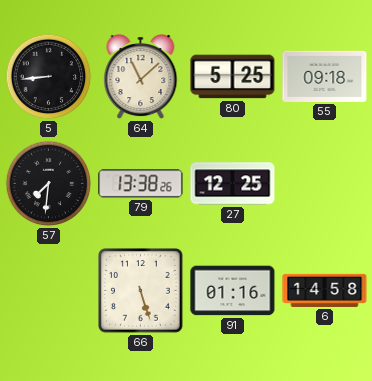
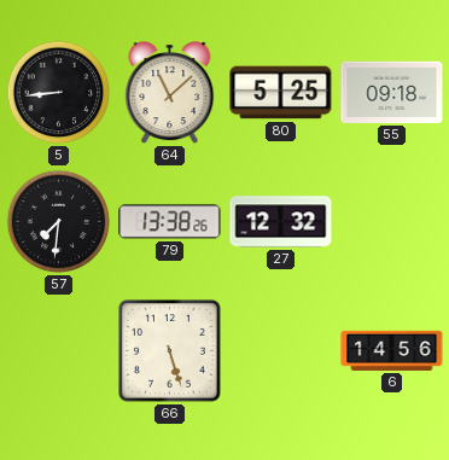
27: 12:25 -> 12:32
91: 01:16 -> none
6: 14:58 -> 14:56
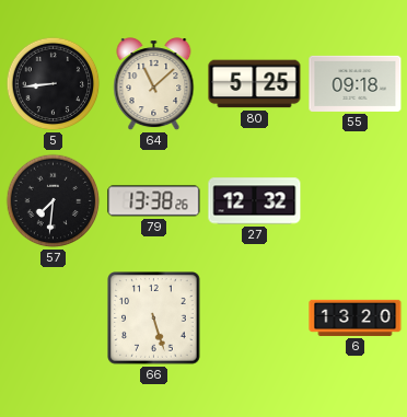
6: 14:56 -> 13:20
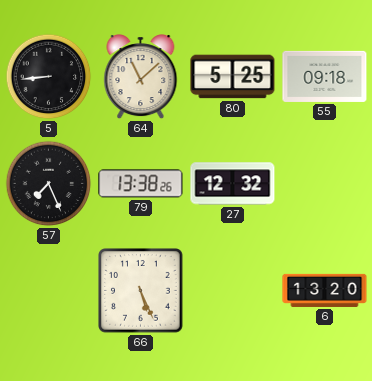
57: 7:31 -> 7:26
66: 5:27 -> 5:26
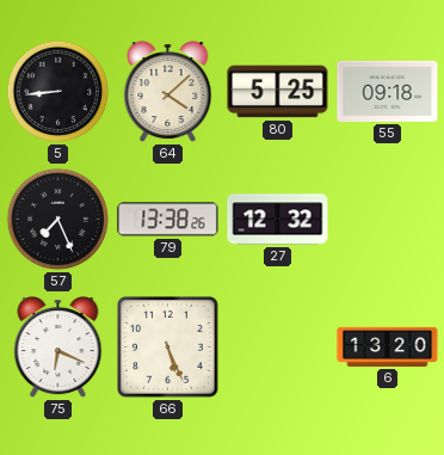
64: 11:08 -> 4:08
75: none -> 6:19
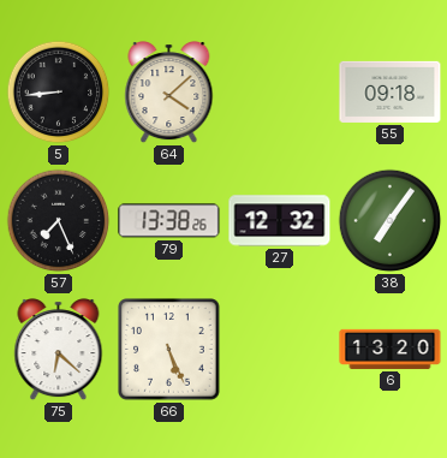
80: 5:25 -> none
38: none -> 7:06
75: 6:19 -> 6:22
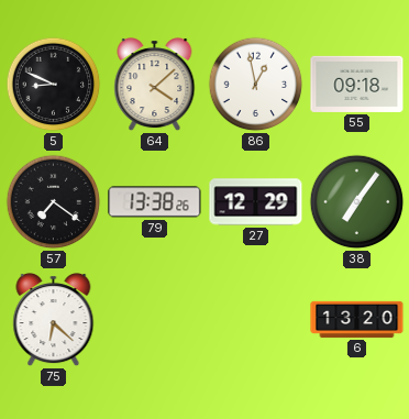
5: 8:44 -> 8:49
86: none -> 12:58
57: 7:26 -> 7:21
27: 12:32 -> 12:29
66: 5:26 -> none
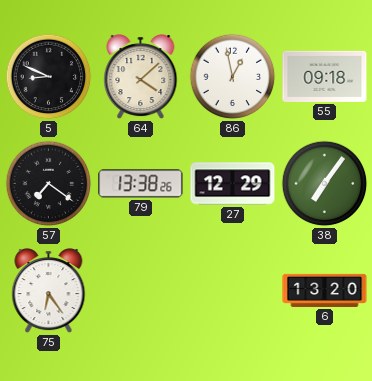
75: 6:22 -> 6:24
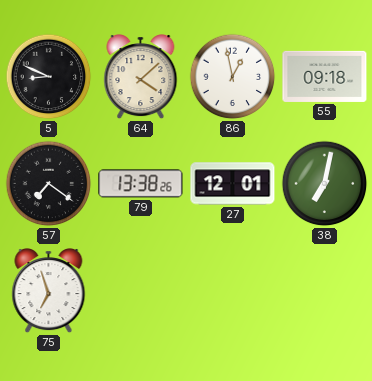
27: 12:29 -> 12:01
38: 7:06 -> 7:02
75: 6:24 -> 6:57
6: 13:20 -> none
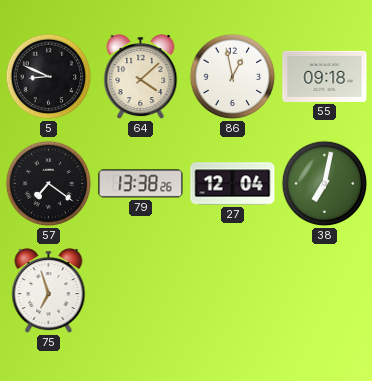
27: 12:01 -> 12:04
